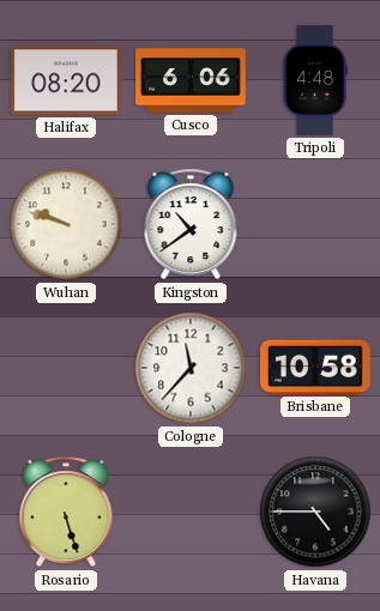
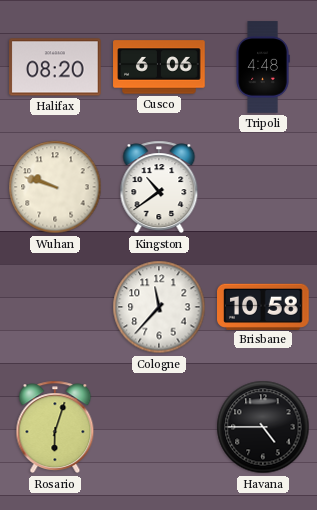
Rosario: 5:27 -> 6:03
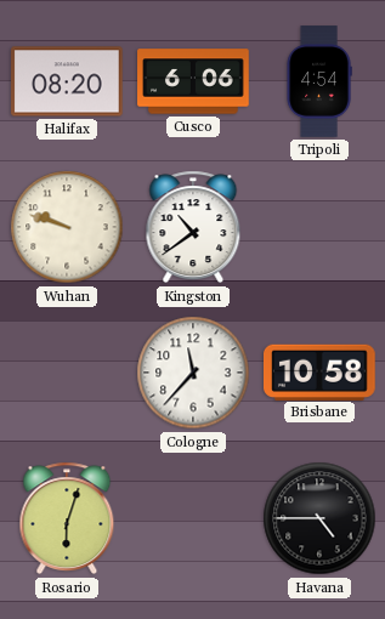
Tripoli: 4:48 -> 4:54
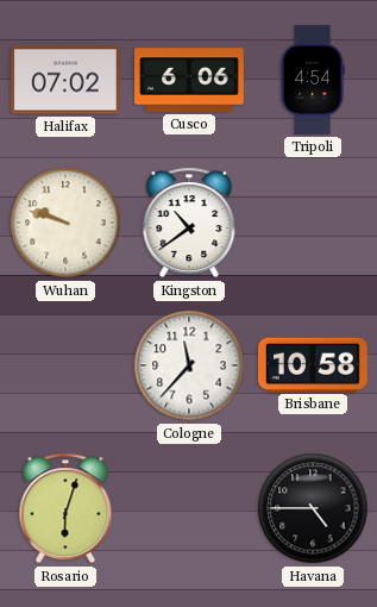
Halifax: 08:20 -> 07:02
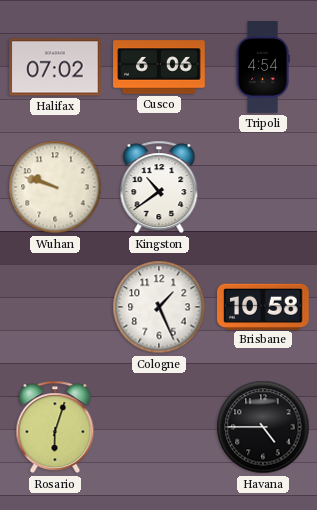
Cologne: 11:37 -> 1:26
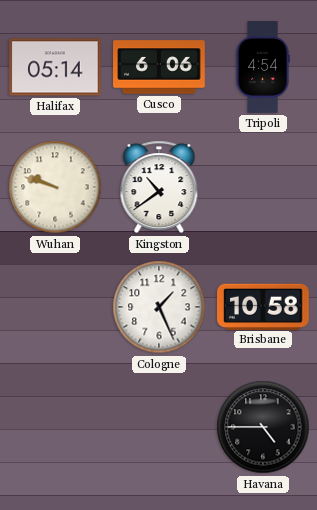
Halifax: 07:02 -> 05:14
Rosario: 6:03 -> none
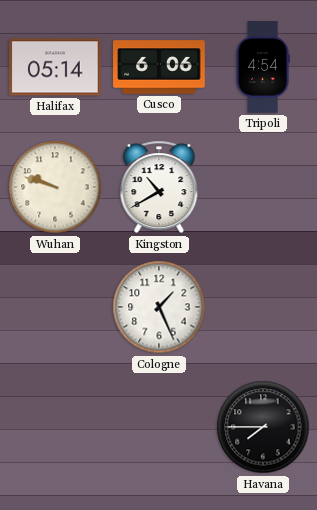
Kingston: 10:39 -> 10:40
Brisbane: 10:58 -> none
Havana: 4:45 -> 7:45
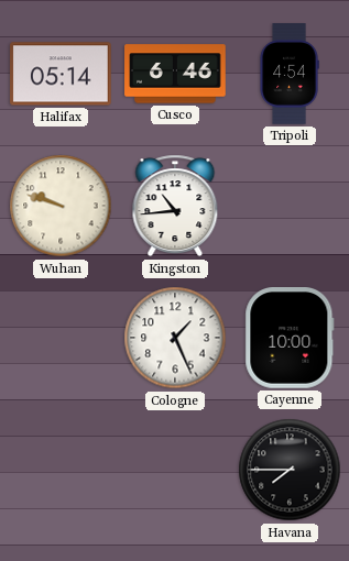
Cusco: 6:06 -> 6:46
Kingston: 10:40 -> 10:44
Cayenne: none -> 10:00
